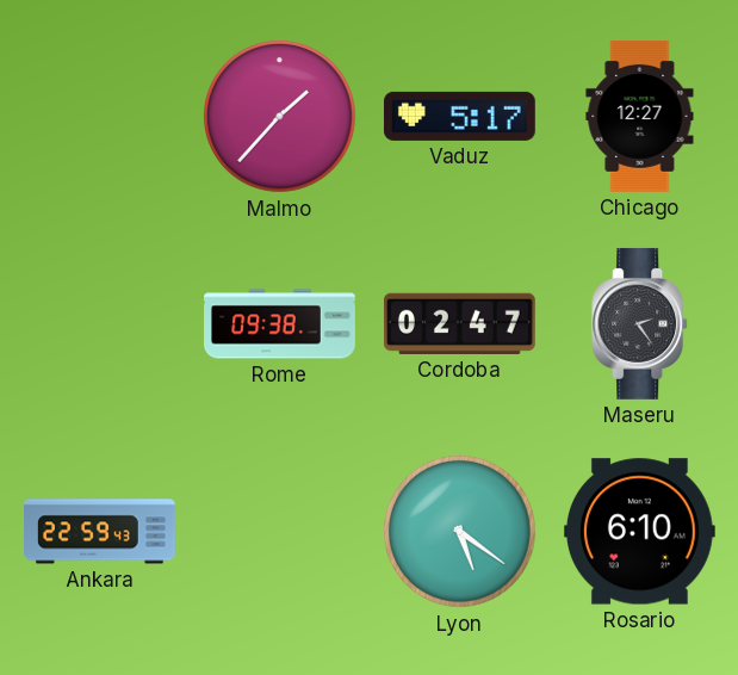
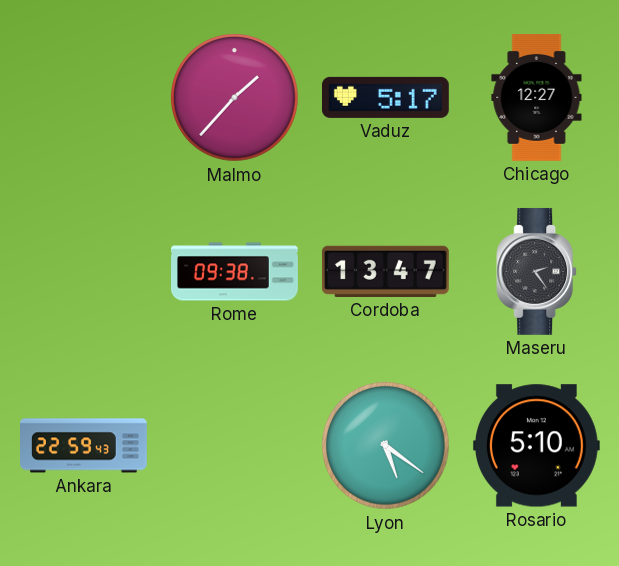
Cordoba: 02:47 -> 13:47
Rosario: 6:10 -> 5:10
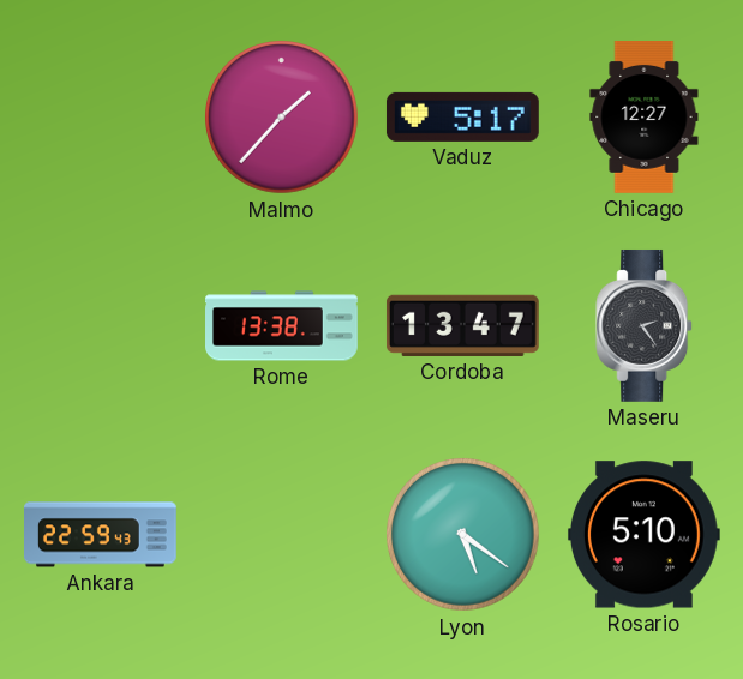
Rome: 09:38 -> 13:38
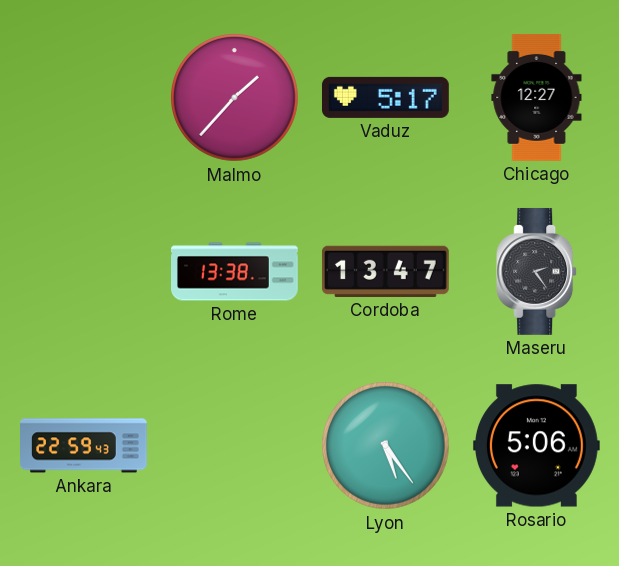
Lyon: 5:21 -> 5:24
Rosario: 5:10 -> 5:06
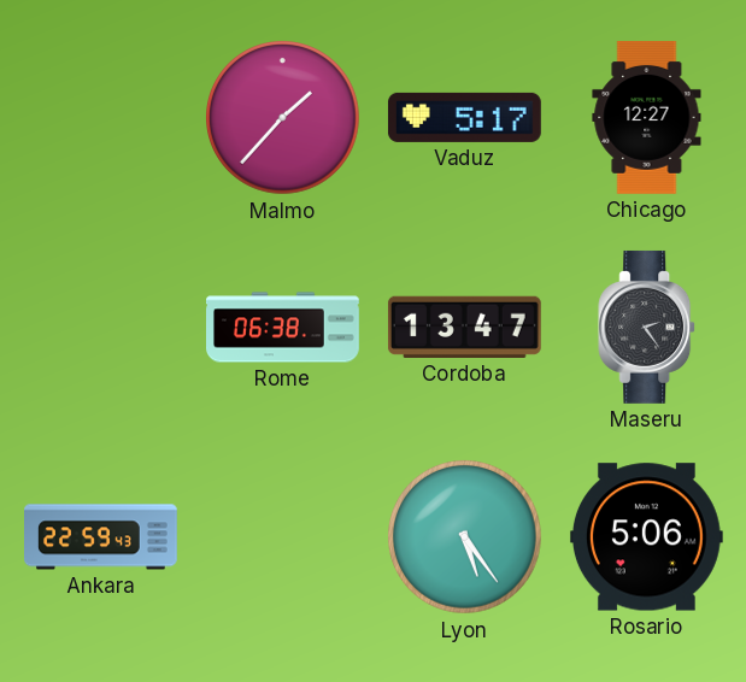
Rome: 13:38 -> 06:38
